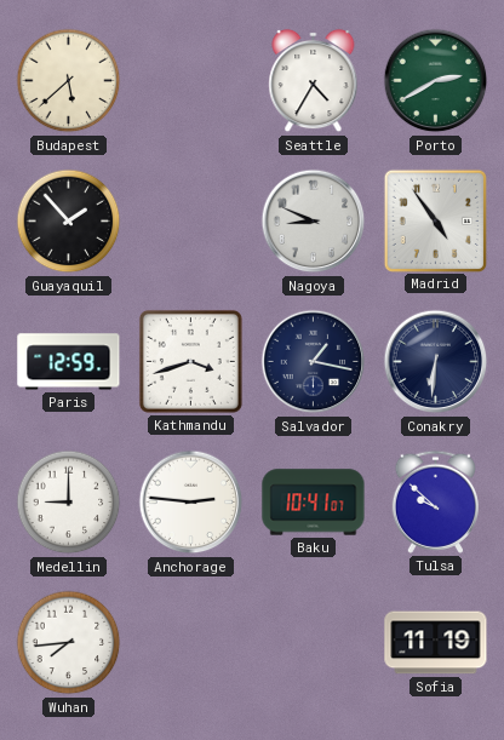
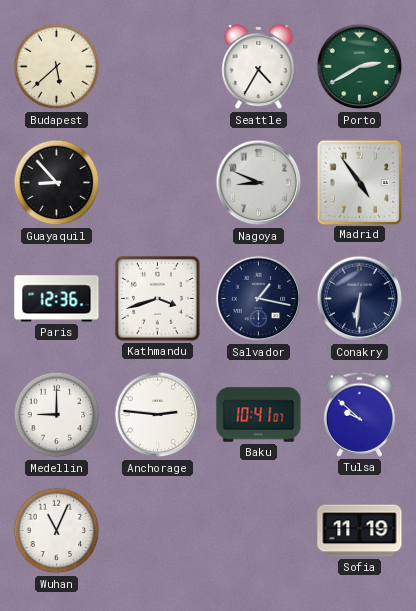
Guayaquil: 1:53 -> 8:53
Paris: 12:59 -> 12:36
Wuhan: 7:44 -> 11:04
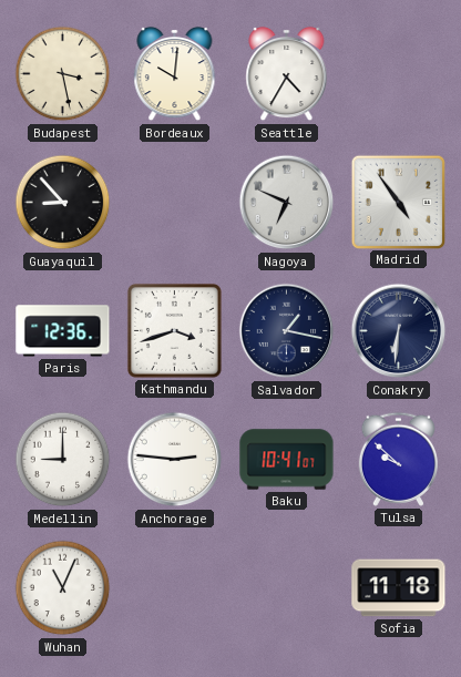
Budapest: 5:38 -> 3:28
Bordeaux: none -> 10:01
Porto: 2:40 -> none
Nagoya: 8:49 -> 6:49
Sofia: 11:19 -> 11:18
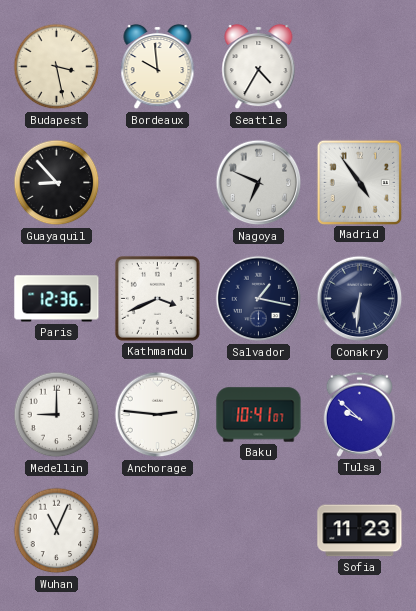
Bordeaux: 10:01 -> 9:59
Kathmandu: 3:42 -> 3:41
Sofia: 11:18 -> 11:23
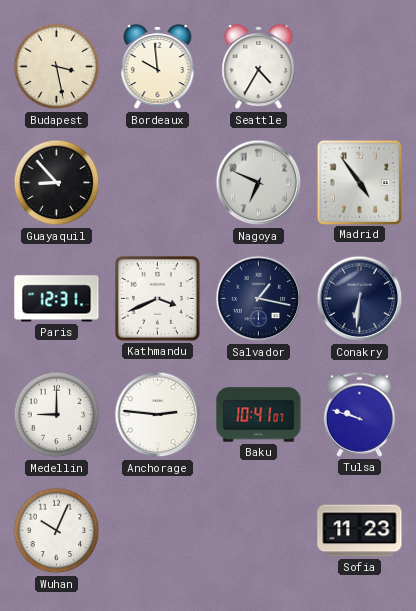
Paris: 12:36 -> 12:31
Tulsa: 9:52 -> 9:48
Wuhan: 11:04 -> 10:04
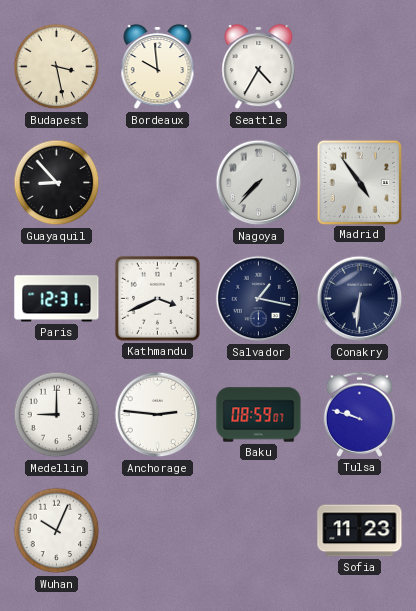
Nagoya: 6:49 -> 7:37
Baku: 10:41 -> 08:59
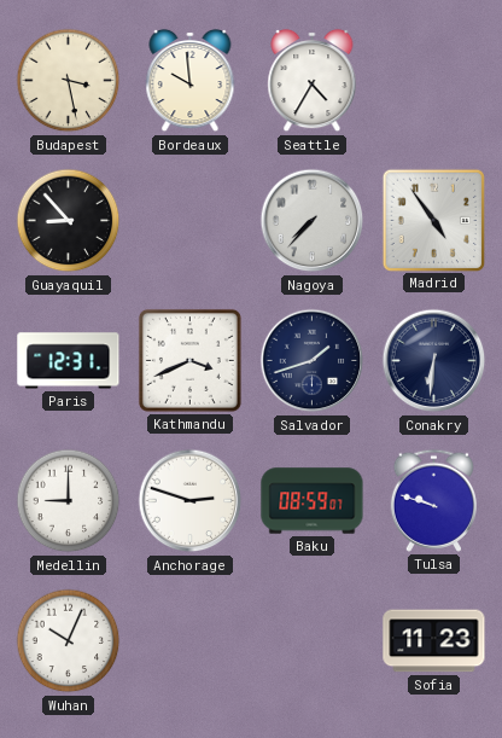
Salvador: 1:17 -> 1:42
Anchorage: 2:46 -> 2:48
